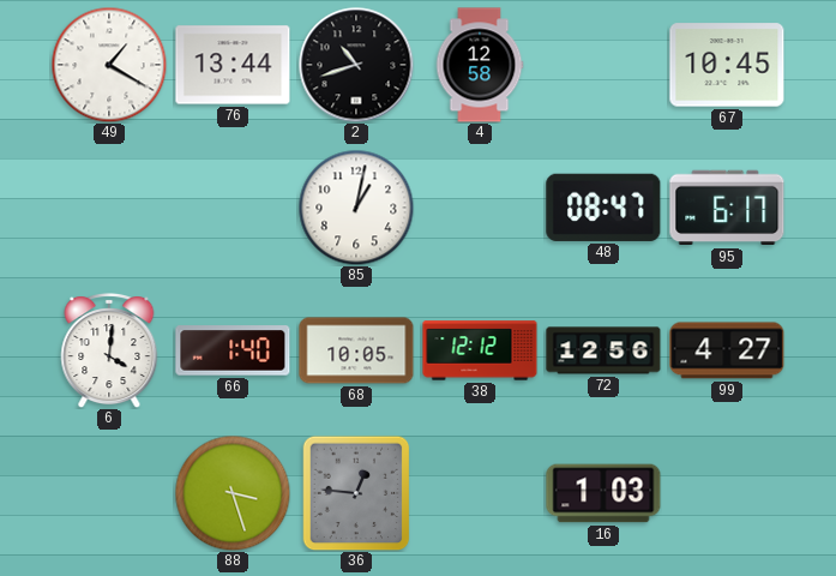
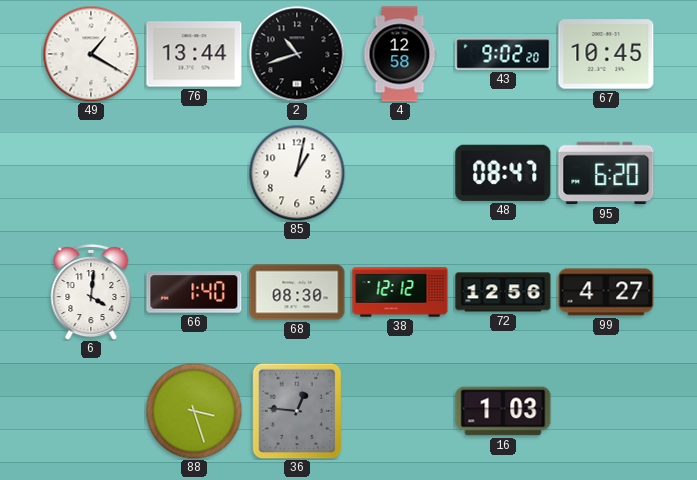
43: none -> 9:02
95: 6:17 -> 6:20
68: 10:05 -> 08:30
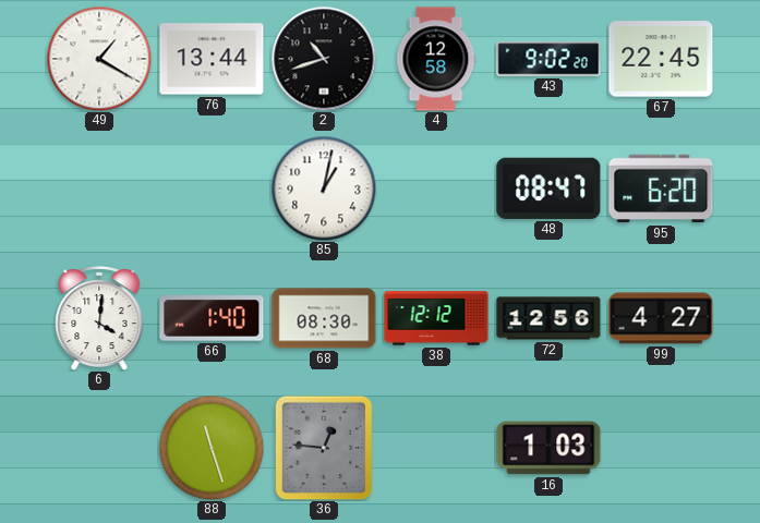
67: 10:45 -> 22:45
88: 3:27 -> 11:27
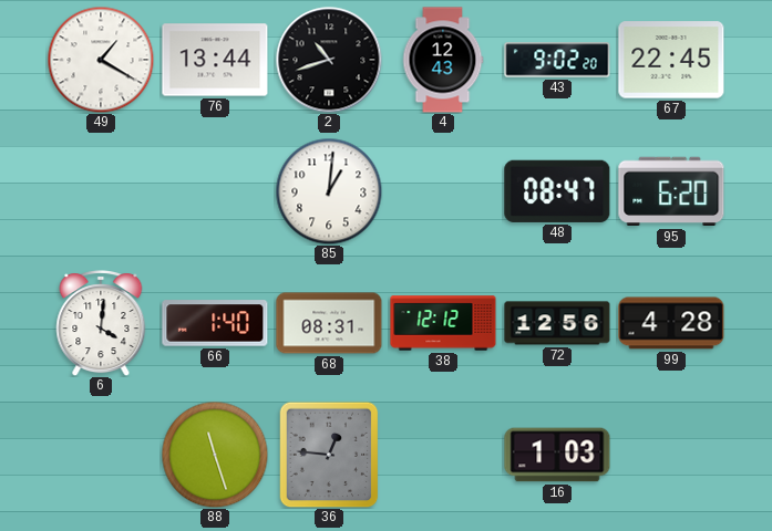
4: 12:58 -> 12:43
85: 1:02 -> 1:01
68: 08:30 -> 08:31
99: 4:27 -> 4:28
